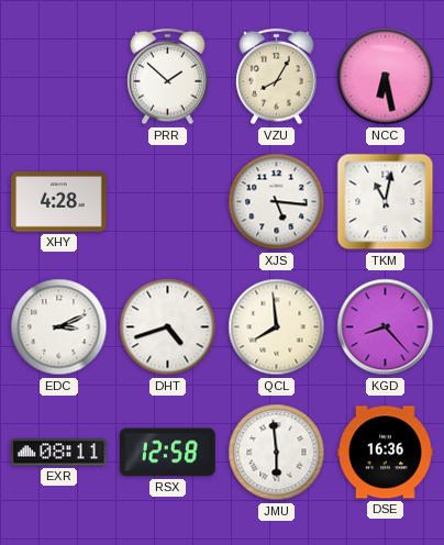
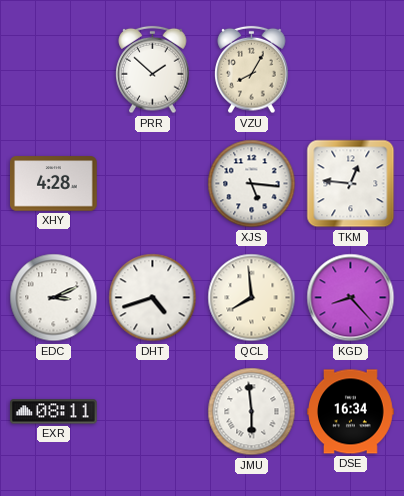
NCC: 6:28 -> none
TKM: 11:02 -> 12:46
RSX: 12:58 -> none
DSE: 16:36 -> 16:34
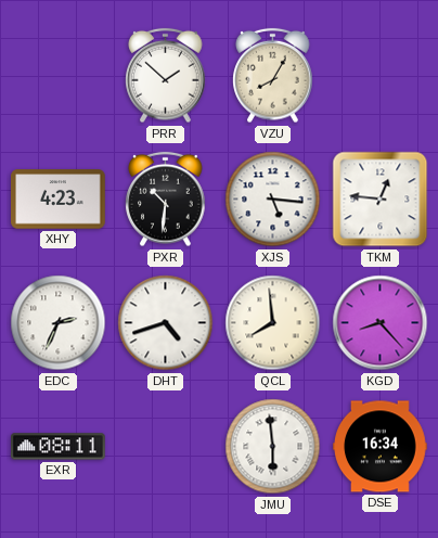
XHY: 4:28 -> 4:23
PXR: none -> 10:31
EDC: 3:11 -> 2:34
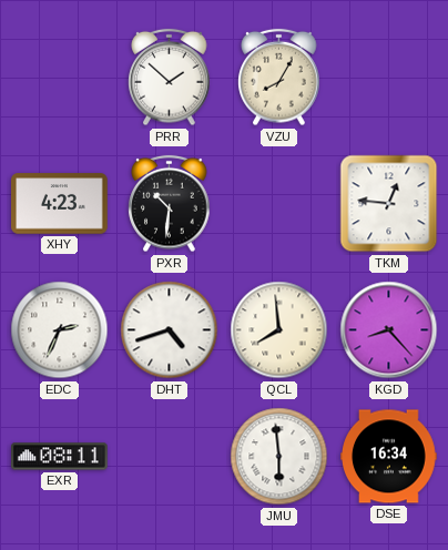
XJS: 5:16 -> none
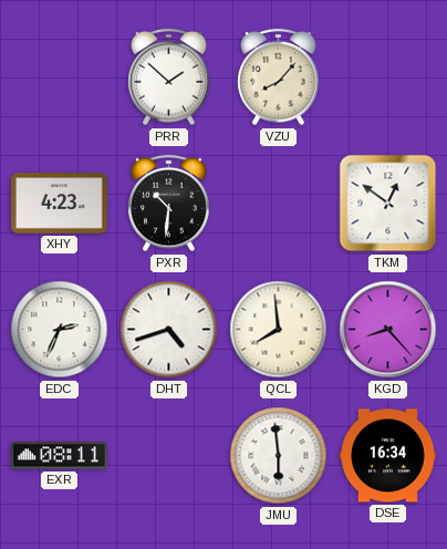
VZU: 8:05 -> 8:07
TKM: 12:46 -> 12:51
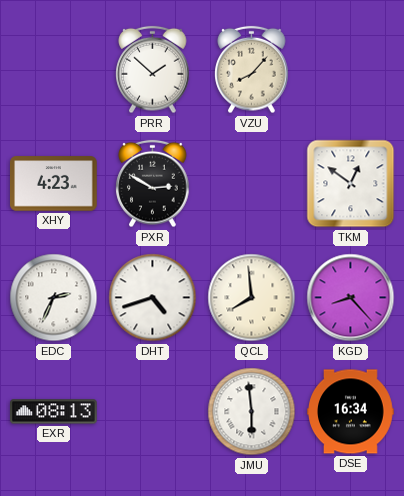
PXR: 10:31 -> 2:50
EXR: 08:11 -> 08:13
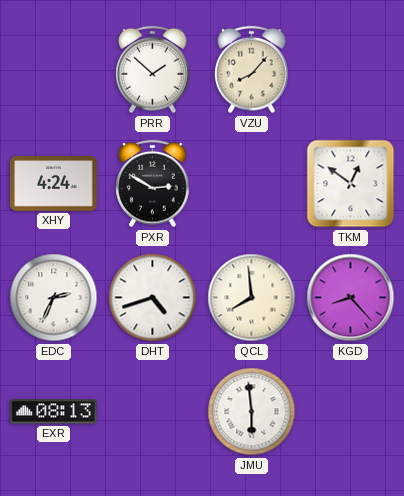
XHY: 4:23 -> 4:24
DSE: 16:34 -> none
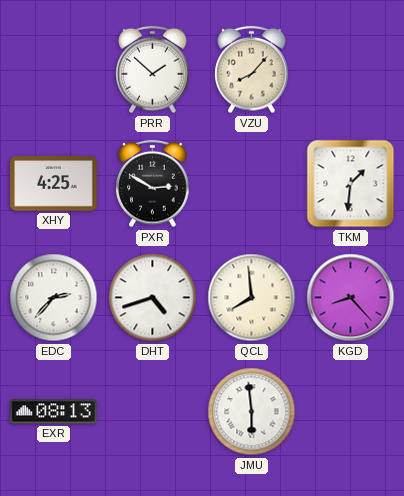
XHY: 4:24 -> 4:25
TKM: 12:51 -> 1:31
EDC: 2:34 -> 2:37
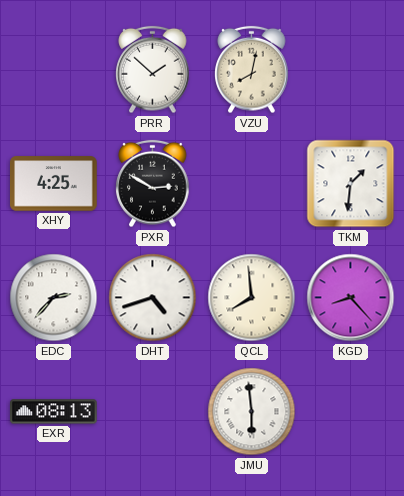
VZU: 8:07 -> 8:02
